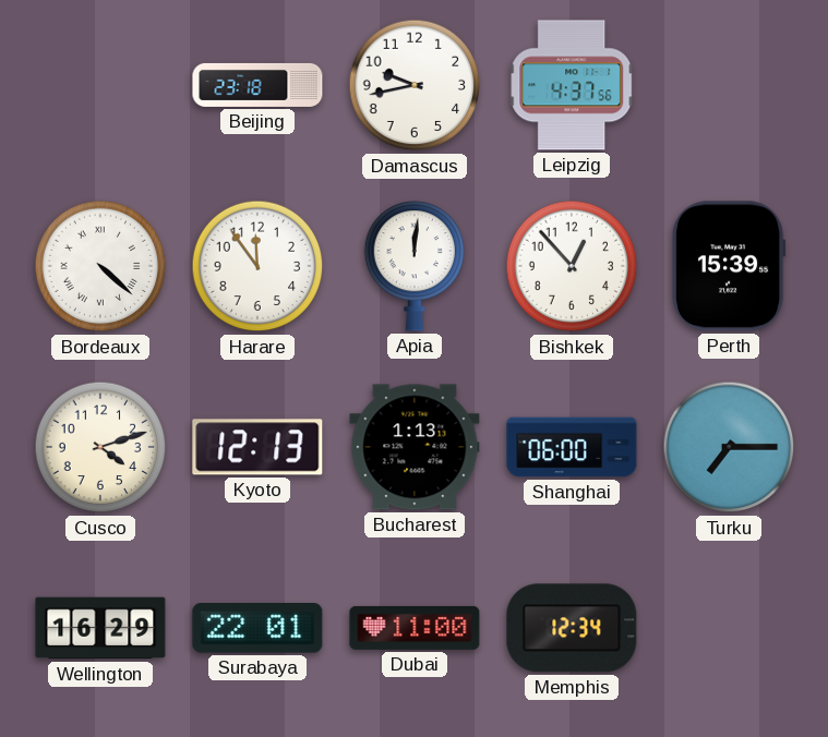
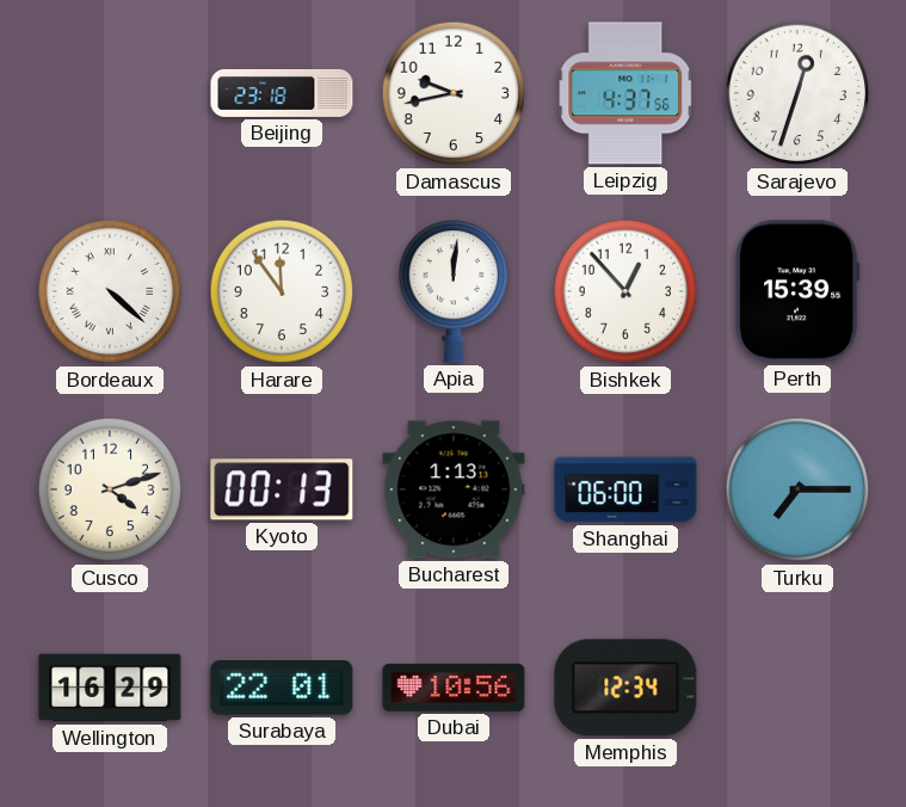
Sarajevo: none -> 12:33
Kyoto: 12:13 -> 00:13
Dubai: 11:00 -> 10:56
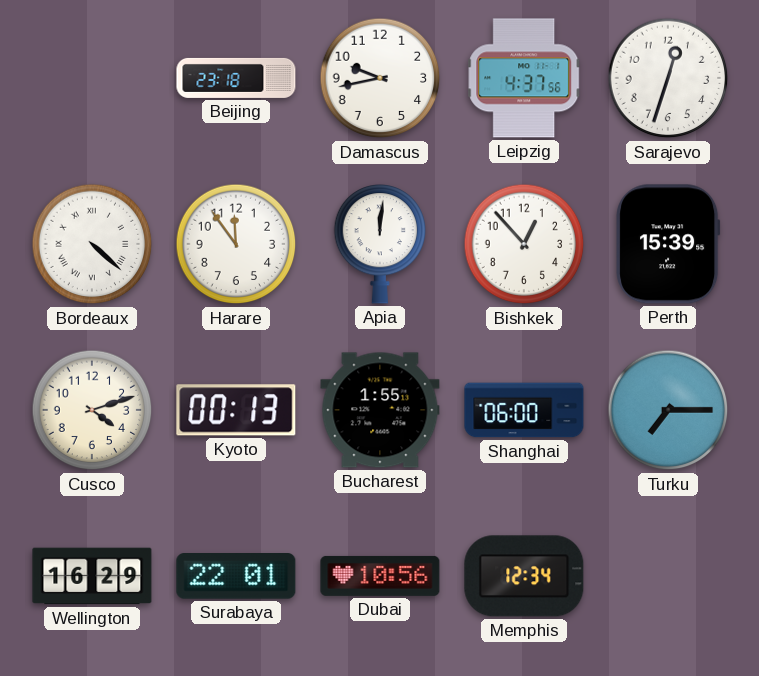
Bucharest: 1:13 -> 1:55
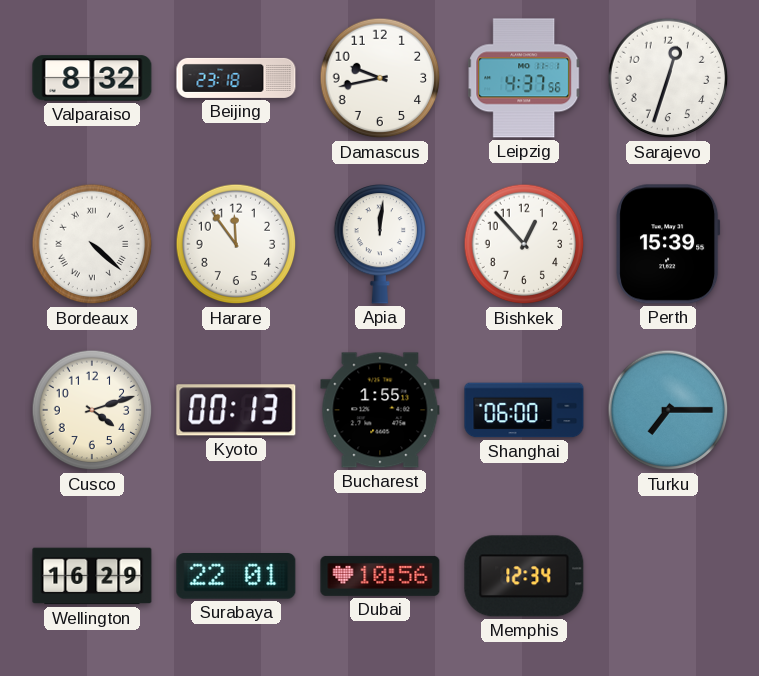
Valparaiso: none -> 8:32
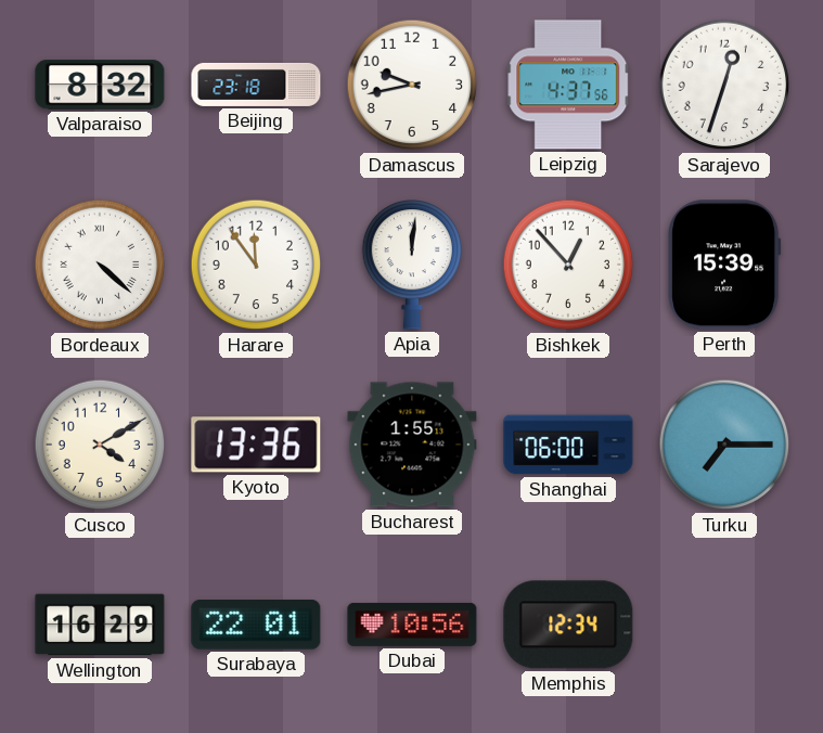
Cusco: 4:12 -> 4:10
Kyoto: 00:13 -> 13:36
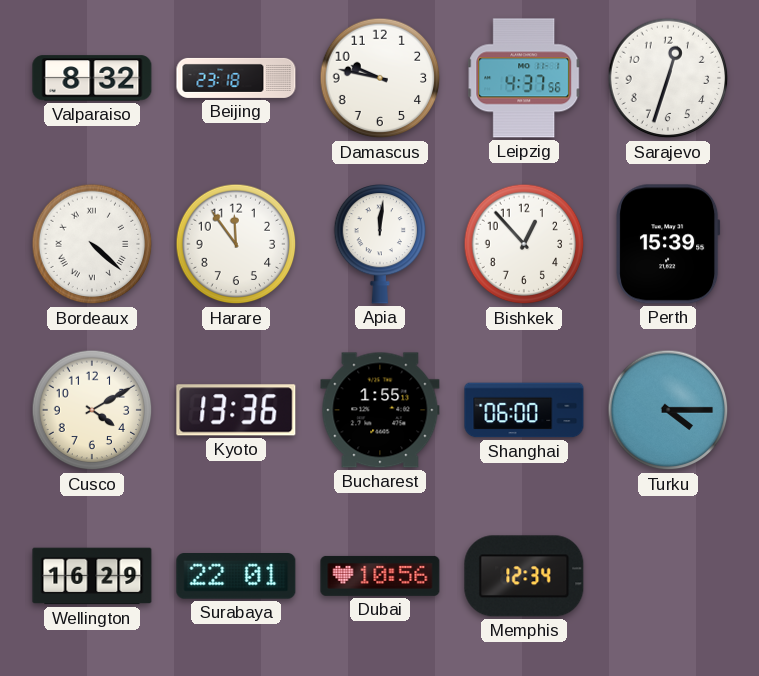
Damascus: 9:43 -> 9:47
Turku: 7:15 -> 4:15
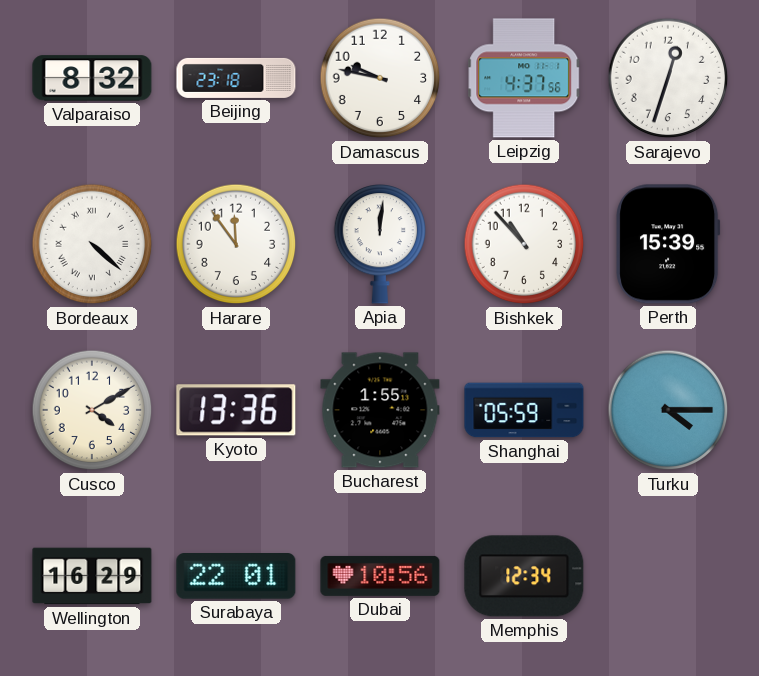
Bishkek: 12:53 -> 10:53
Shanghai: 06:00 -> 05:59
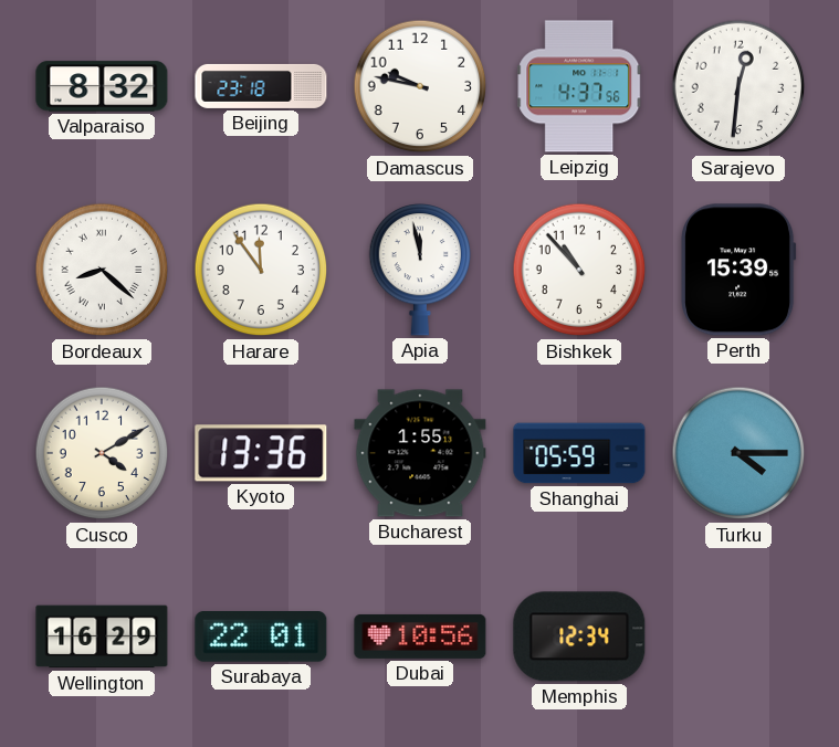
Sarajevo: 12:33 -> 12:31
Bordeaux: 4:22 -> 8:22
Apia: 12:01 -> 11:58
